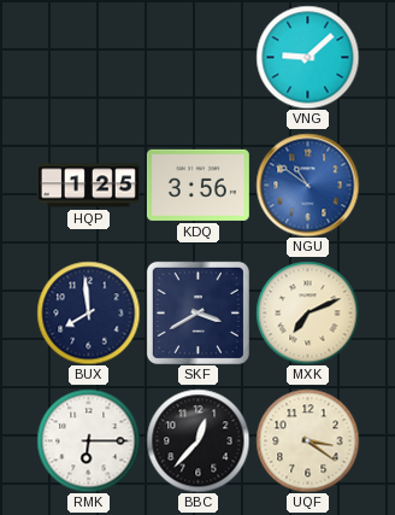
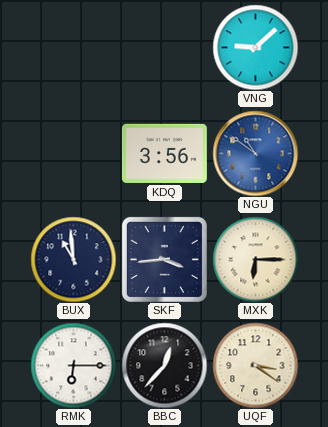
HQP: 1:25 -> none
BUX: 7:59 -> 10:59
SKF: 3:40 -> 3:44
MXK: 7:11 -> 6:15
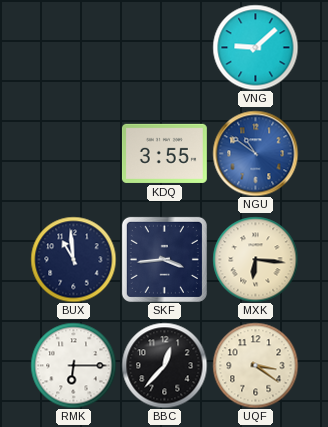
KDQ: 3:56 -> 3:55
MXK: 6:15 -> 6:16
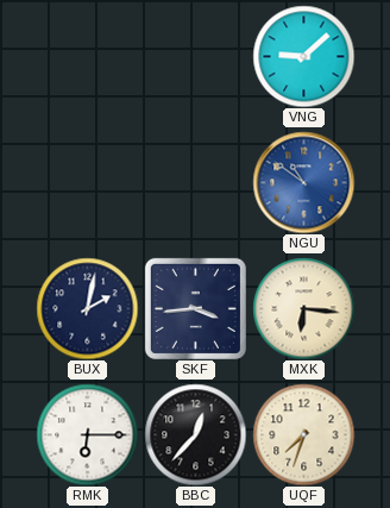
KDQ: 3:55 -> none
BUX: 10:59 -> 2:02
UQF: 3:21 -> 7:33
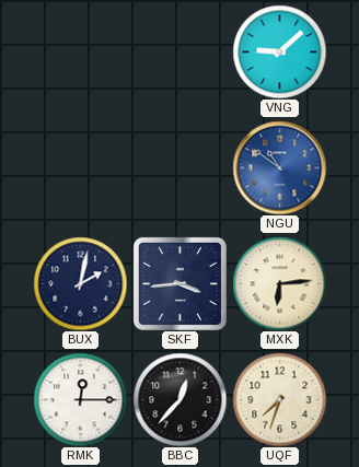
MXK: 6:16 -> 6:14
RMK: 6:15 -> 12:15
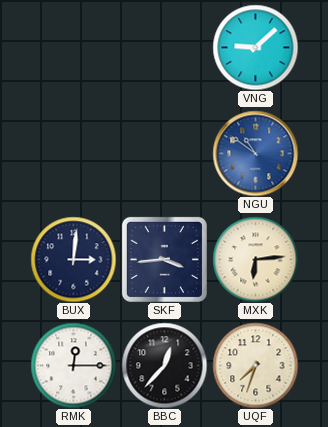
BUX: 2:02 -> 3:01
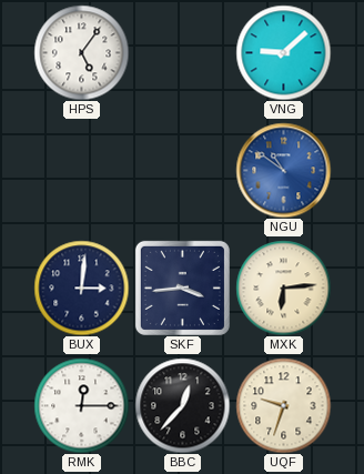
HPS: none -> 5:06
UQF: 7:33 -> 9:33
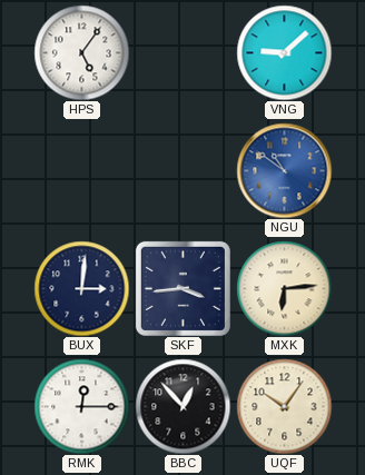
BBC: 12:37 -> 12:53
UQF: 9:33 -> 10:06
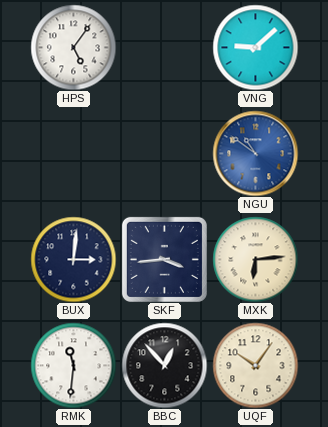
RMK: 12:15 -> 11:31
